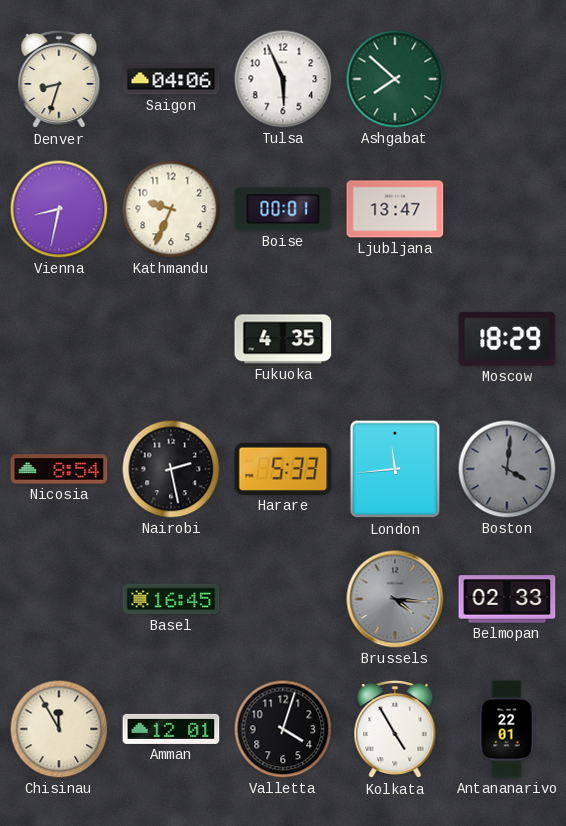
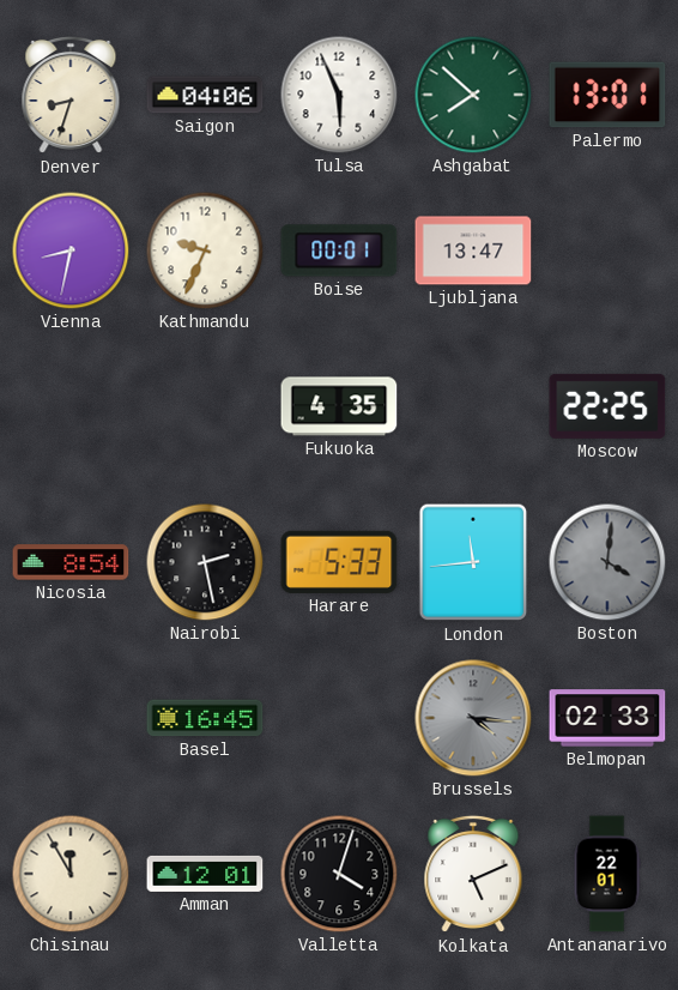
Palermo: none -> 13:01
Moscow: 18:29 -> 22:25
Kolkata: 4:55 -> 5:11
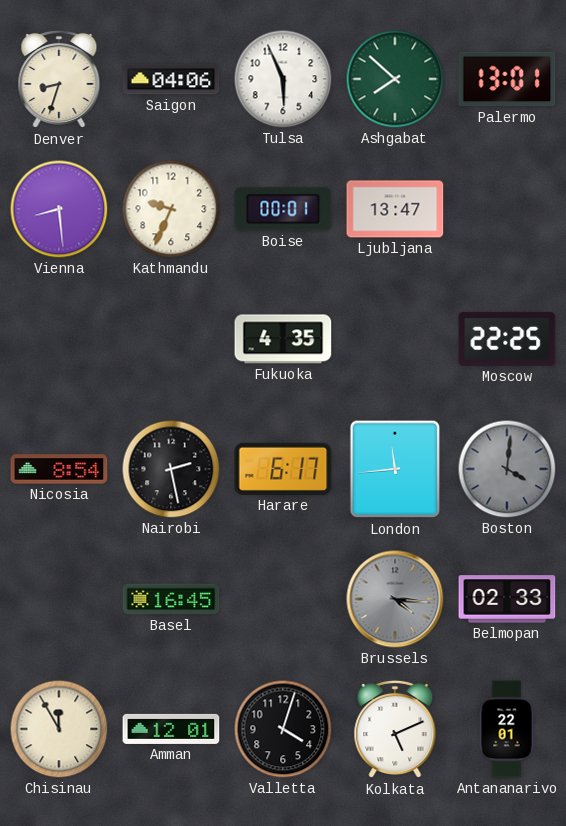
Vienna: 8:32 -> 8:29
Harare: 5:33 -> 6:17
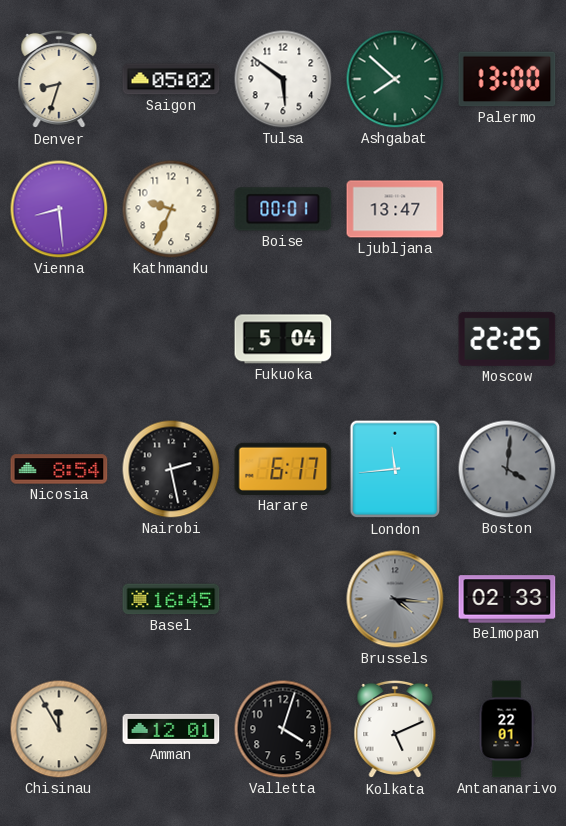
Saigon: 04:06 -> 05:02
Tulsa: 5:56 -> 5:51
Palermo: 13:01 -> 13:00
Fukuoka: 4:35 -> 5:04
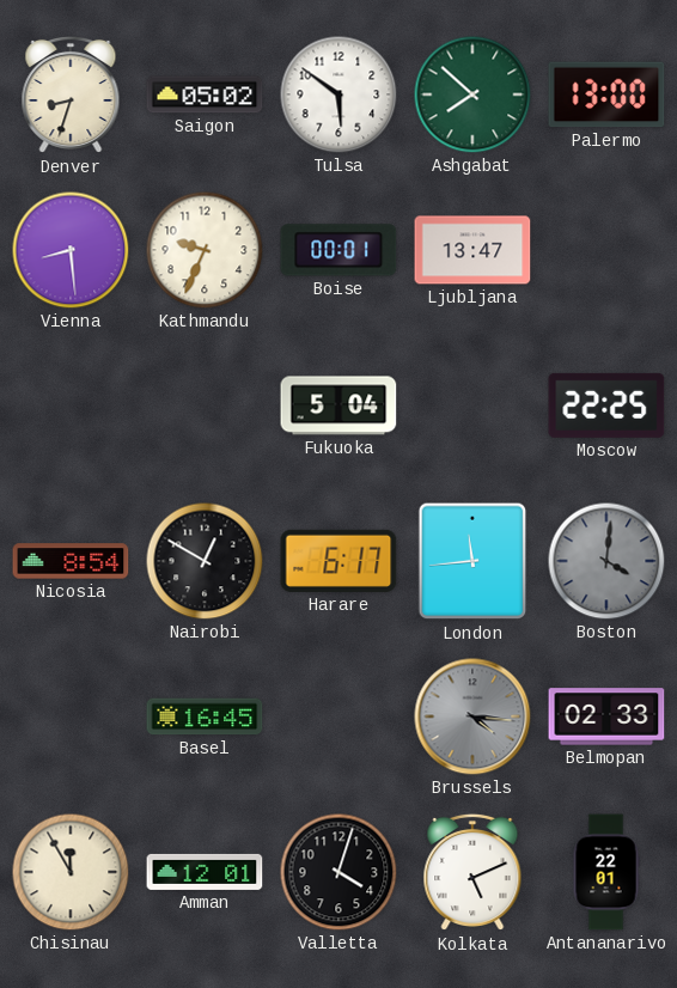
Nairobi: 2:28 -> 12:50
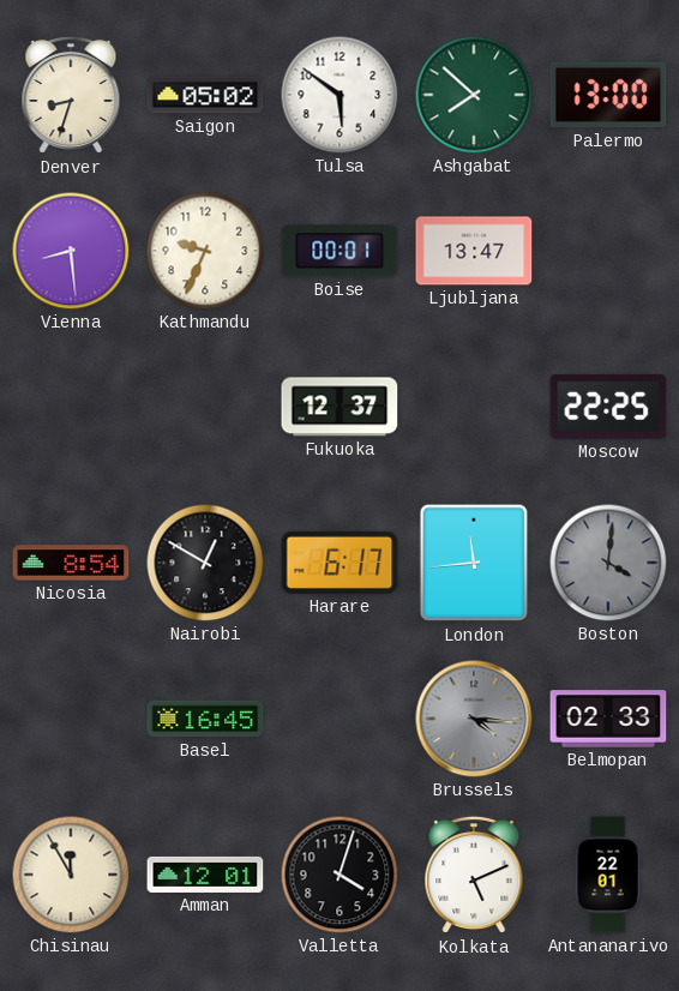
Fukuoka: 5:04 -> 12:37
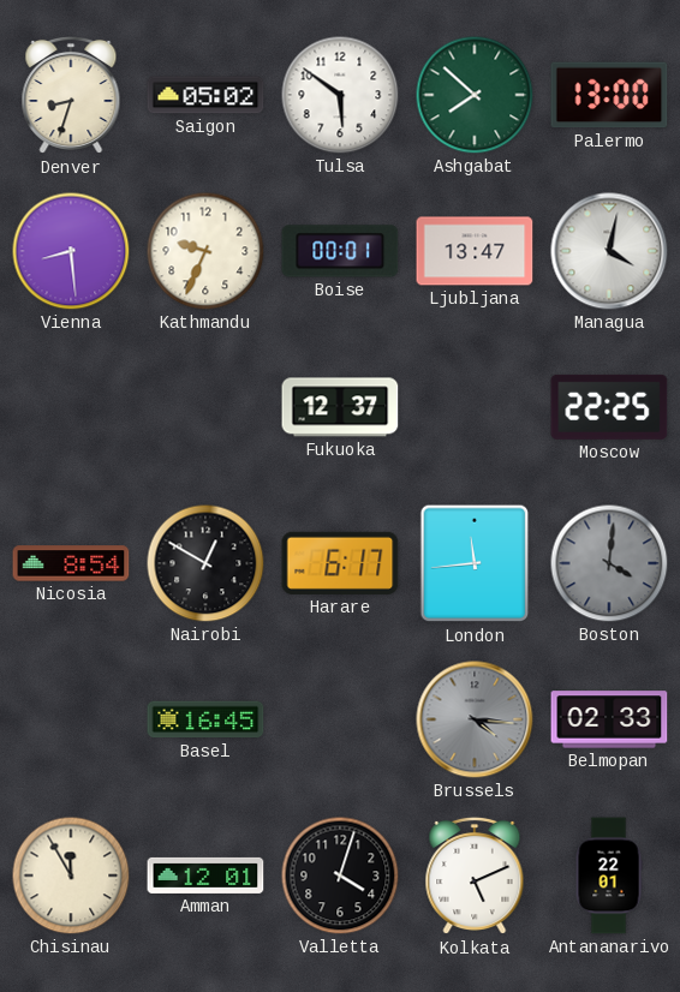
Managua: none -> 4:02
